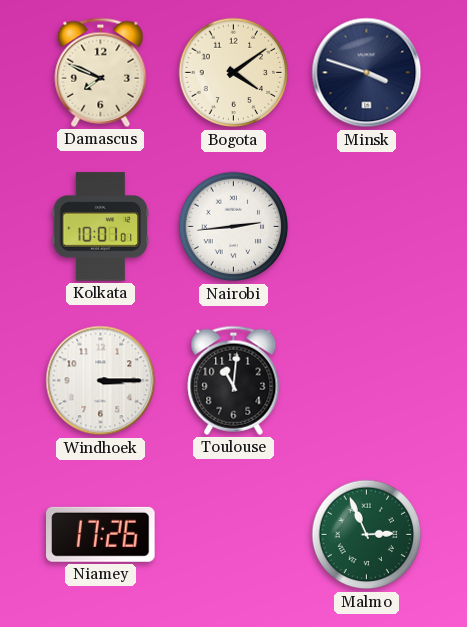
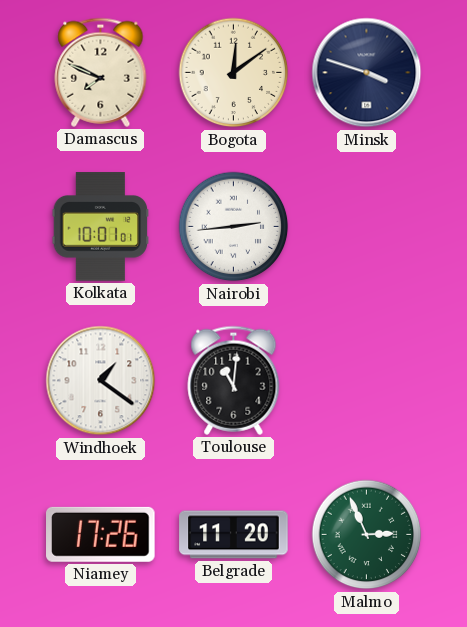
Bogota: 4:09 -> 12:09
Windhoek: 3:15 -> 1:21
Belgrade: none -> 11:20
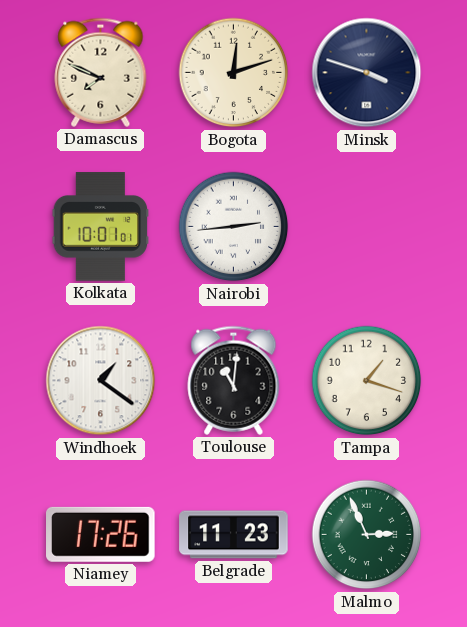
Bogota: 12:09 -> 12:12
Tampa: none -> 1:18
Belgrade: 11:20 -> 11:23
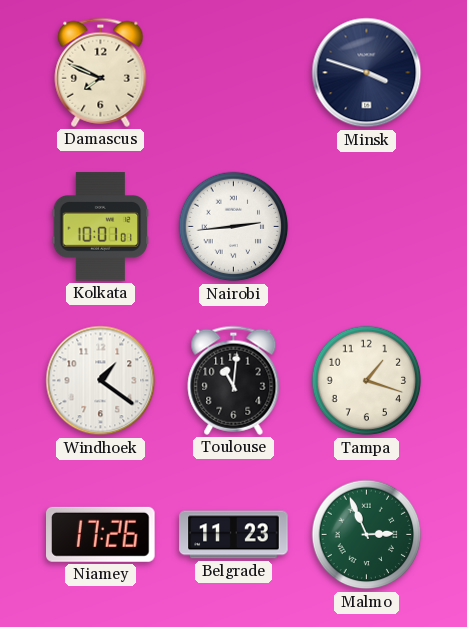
Bogota: 12:12 -> none
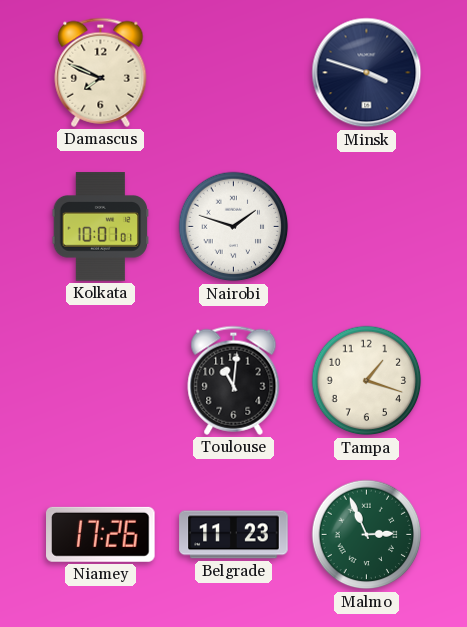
Nairobi: 2:44 -> 1:48
Windhoek: 1:21 -> none
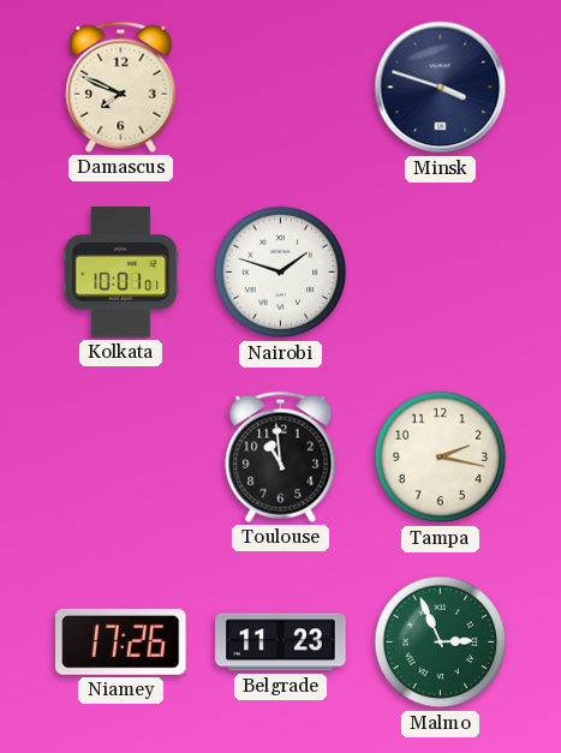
Toulouse: 11:01 -> 10:59
Tampa: 1:18 -> 2:17
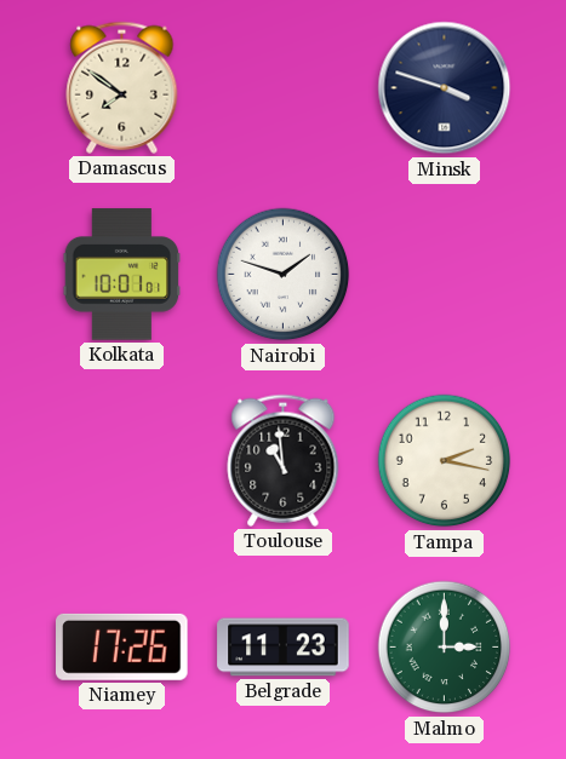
Damascus: 7:49 -> 7:51
Malmo: 2:56 -> 3:00
